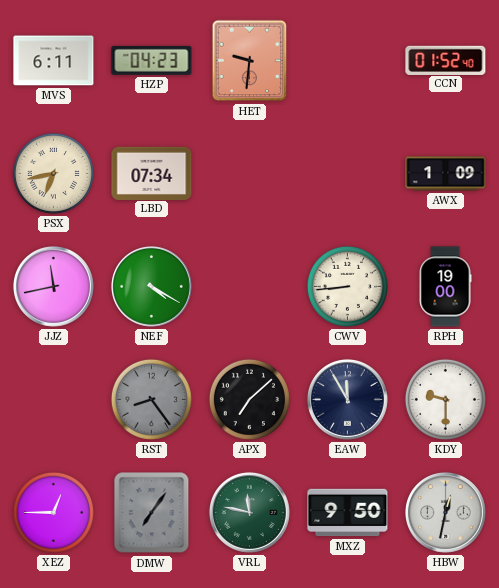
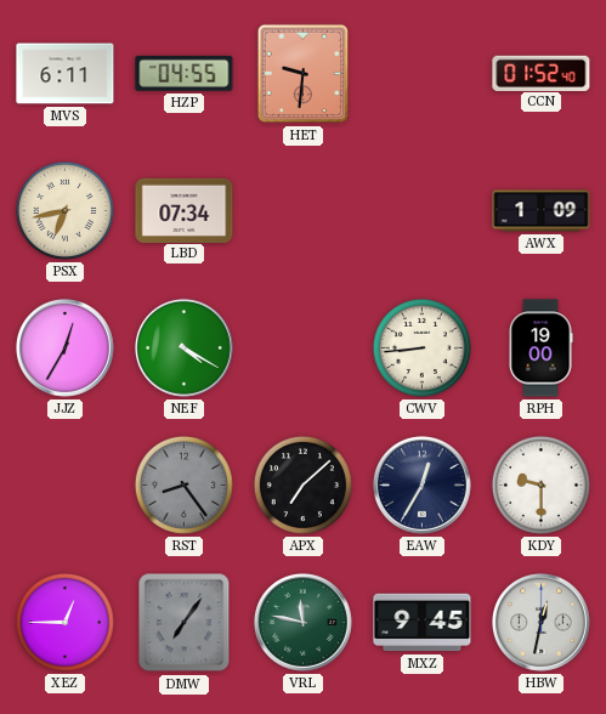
HZP: 04:23 -> 04:55
JJZ: 11:43 -> 12:35
EAW: 11:55 -> 12:35
MXZ: 9:50 -> 9:45
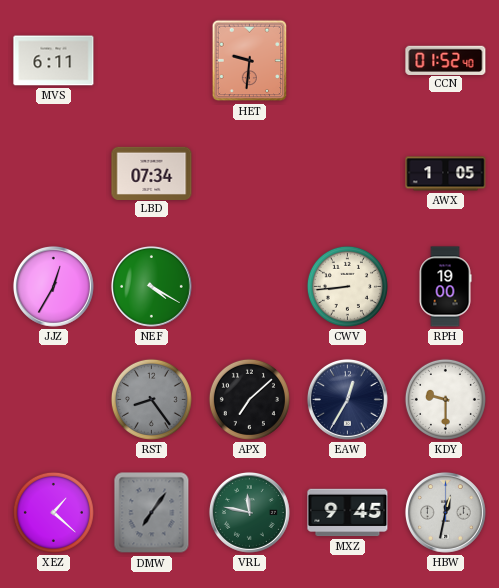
HZP: 04:55 -> none
PSX: 6:43 -> none
AWX: 1:09 -> 1:05
XEZ: 12:45 -> 1:22
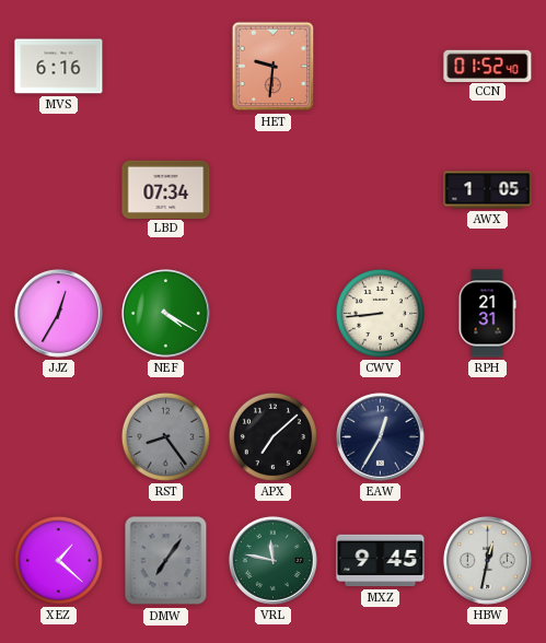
MVS: 6:11 -> 6:16
RPH: 19:00 -> 21:31
KDY: 9:30 -> none
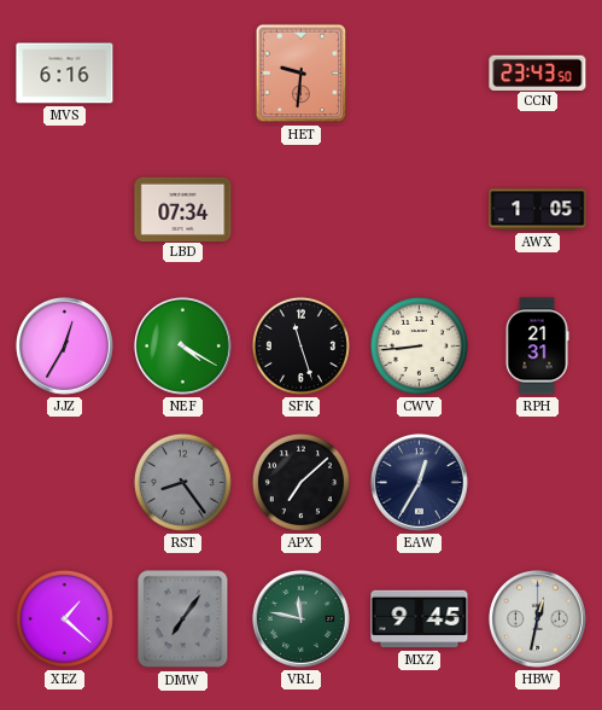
CCN: 01:52 -> 23:43
SFK: none -> 11:27
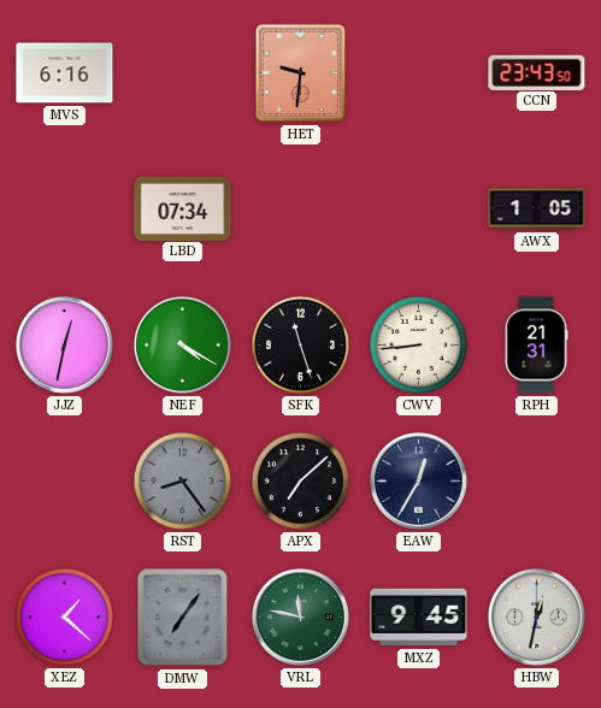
JJZ: 12:35 -> 12:32
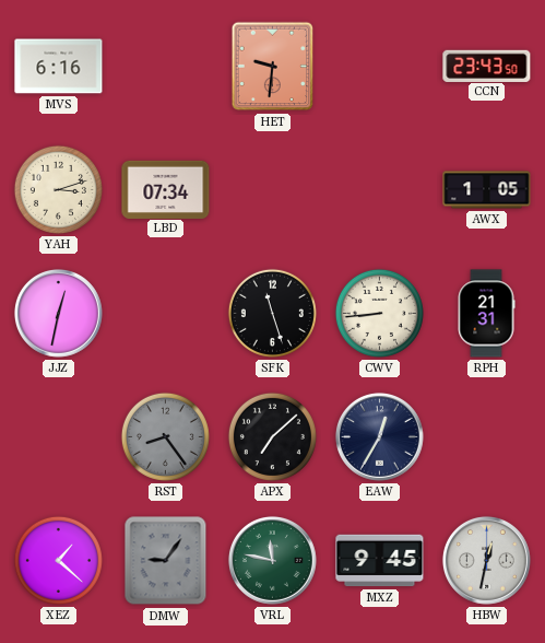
YAH: none -> 3:12
NEF: 4:20 -> none
DMW: 7:06 -> 9:06
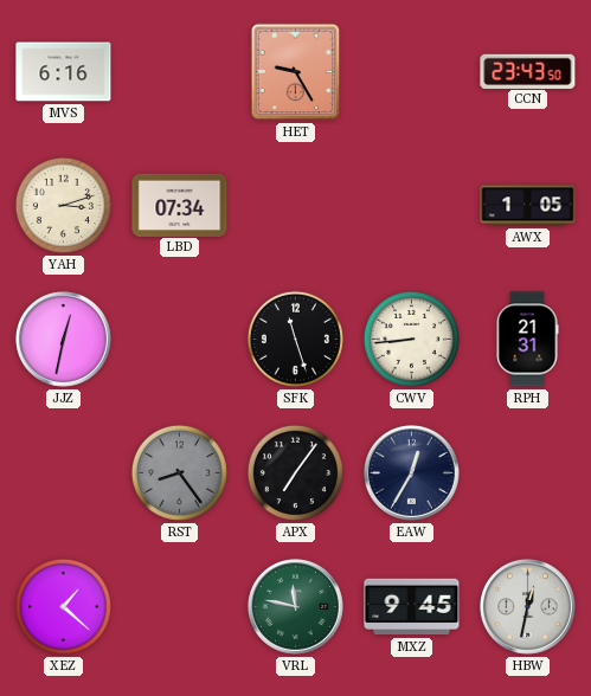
HET: 9:31 -> 9:25
APX: 7:08 -> 7:06
DMW: 9:06 -> none
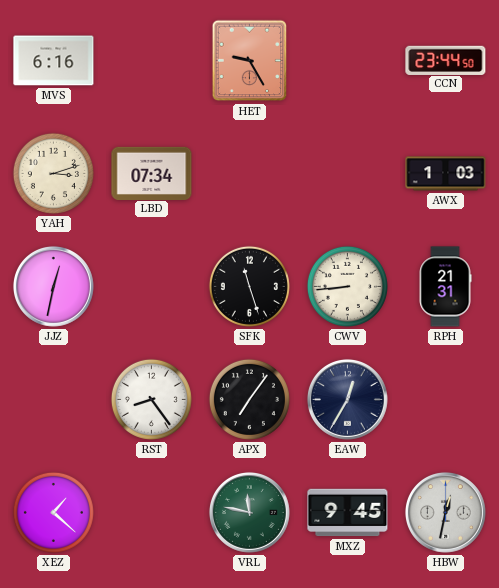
CCN: 23:43 -> 23:44
AWX: 1:05 -> 1:03
RST dial: grey -> white
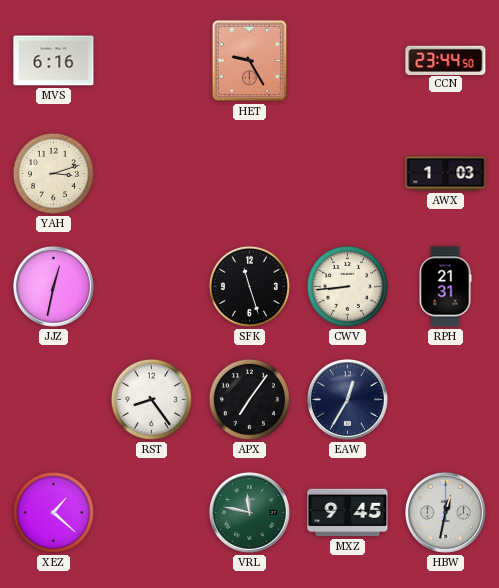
LBD: 07:34 -> none
